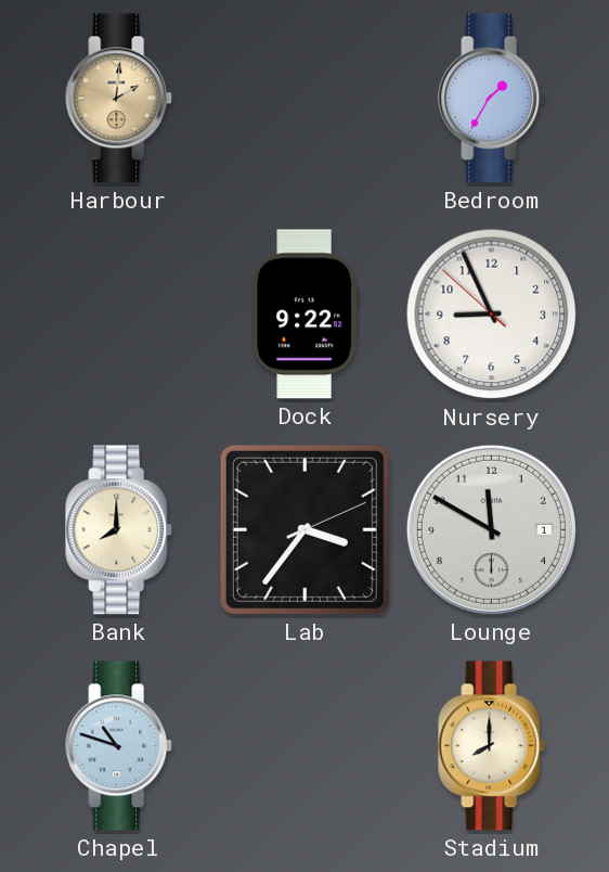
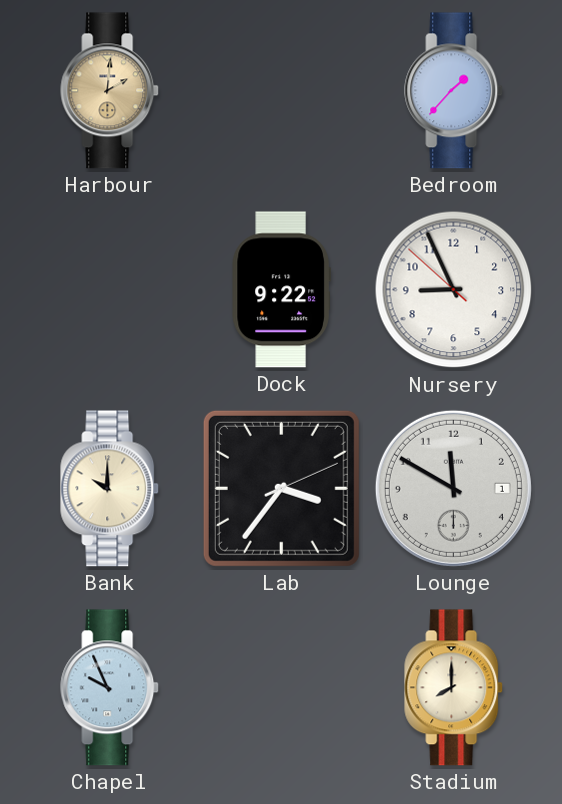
Bedroom: 1:35 -> 1:37
Bank: 8:00 -> 10:00
Chapel: 10:48 -> 9:56
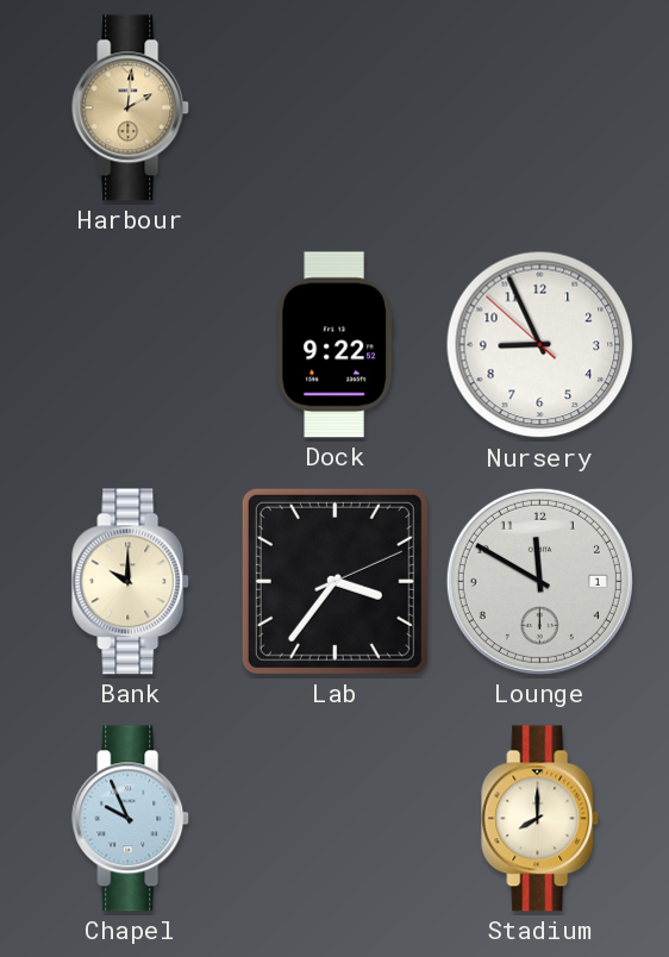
Bedroom: 1:37 -> none
